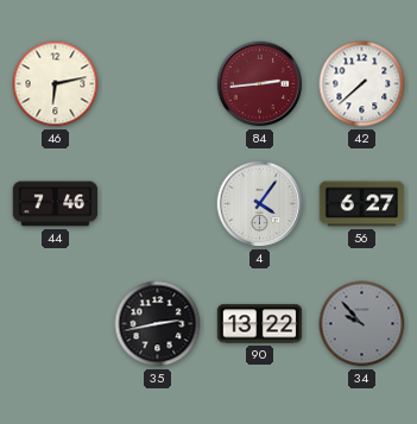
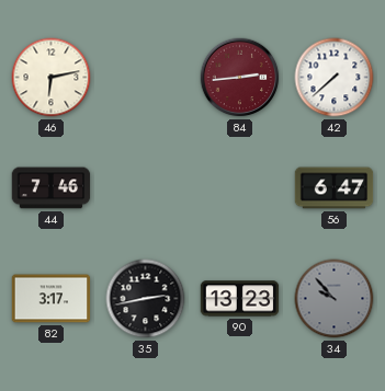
4: 4:06 -> none
56: 6:27 -> 6:47
82: none -> 3:17
90: 13:22 -> 13:23
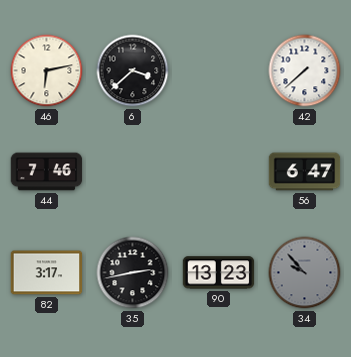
6: none -> 3:38
84: 2:44 -> none
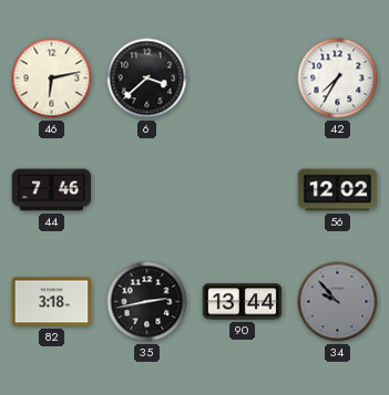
42: 7:38 -> 7:35
56: 6:47 -> 12:02
82: 3:17 -> 3:18
90: 13:23 -> 13:44
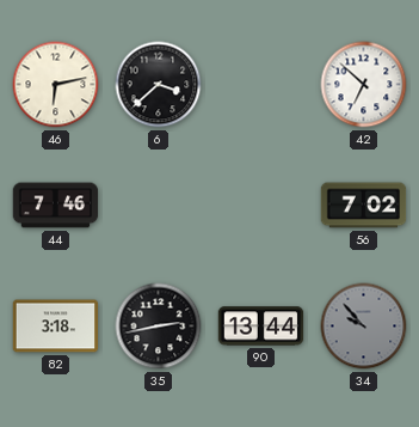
42: 7:35 -> 6:52
56: 12:02 -> 7:02
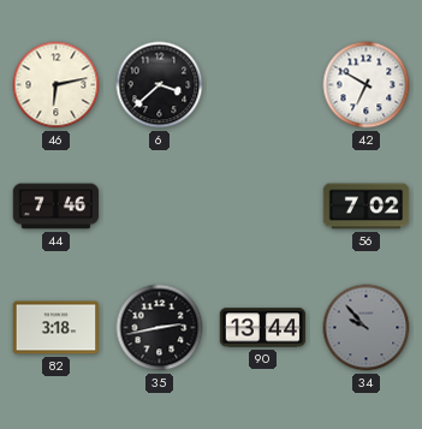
42: 6:52 -> 6:50
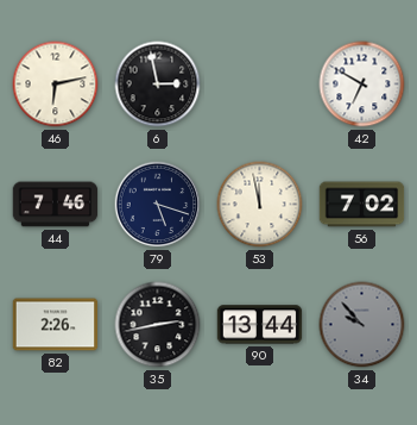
6: 3:38 -> 2:58
79: none -> 5:18
53: none -> 11:58
82: 3:18 -> 2:26
